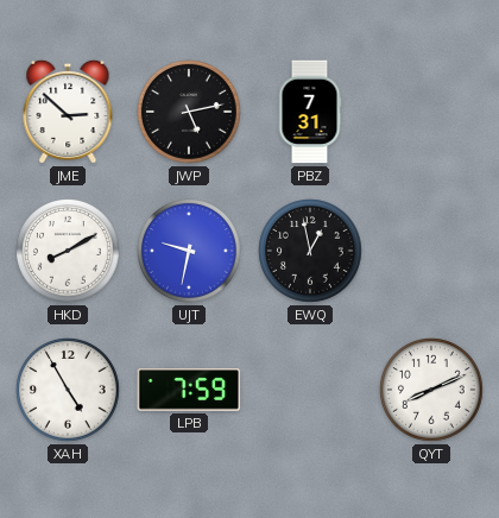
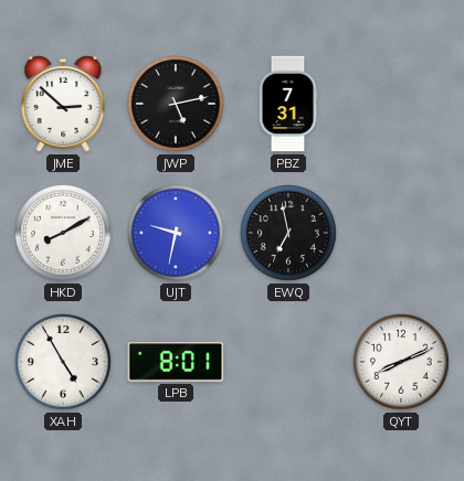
EWQ: 12:58 -> 6:58
LPB: 7:59 -> 8:01
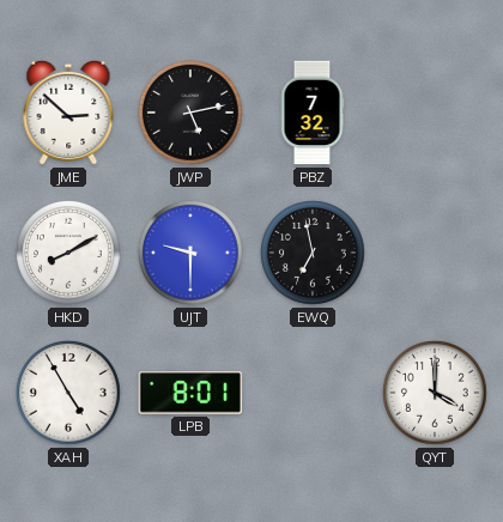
PBZ: 7:31 -> 7:32
UJT: 9:32 -> 9:30
QYT: 8:11 -> 4:00
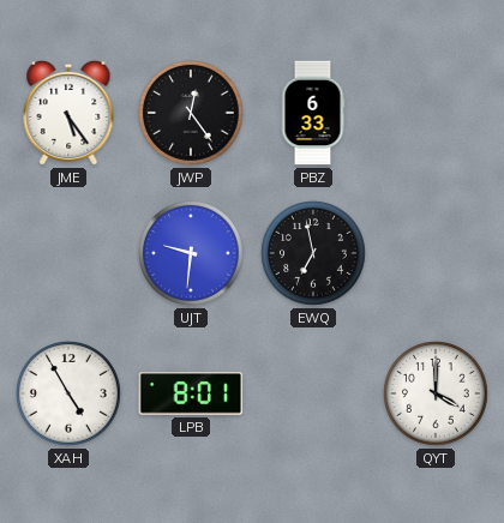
JME: 2:52 -> 5:24
JWP: 5:13 -> 12:24
PBZ: 7:32 -> 6:33
HKD: 8:10 -> none
UJT: 9:30 -> 9:31
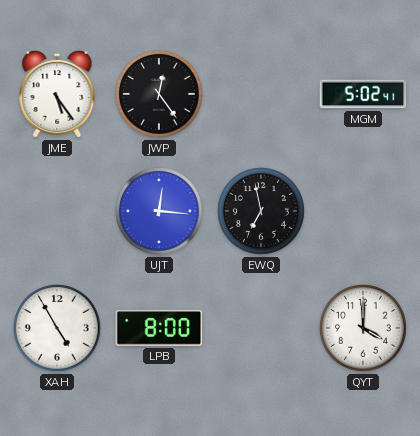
PBZ: 6:33 -> none
MGM: none -> 5:02
UJT: 9:31 -> 12:16
LPB: 8:01 -> 8:00
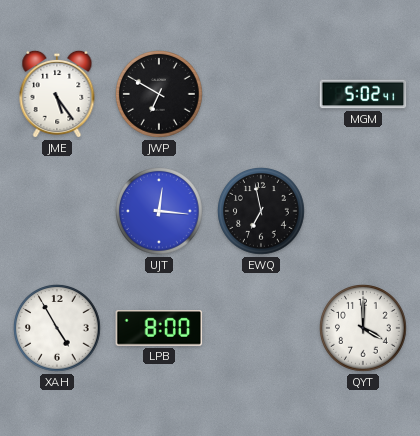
JWP: 12:24 -> 6:50
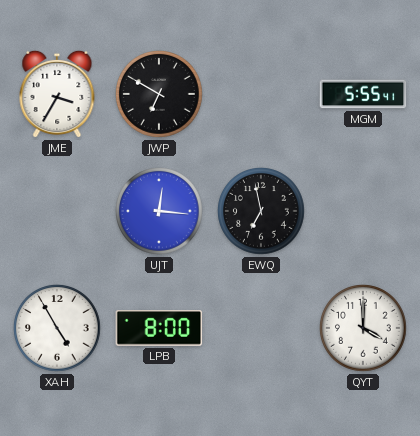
JME: 5:24 -> 3:35
MGM: 5:02 -> 5:55
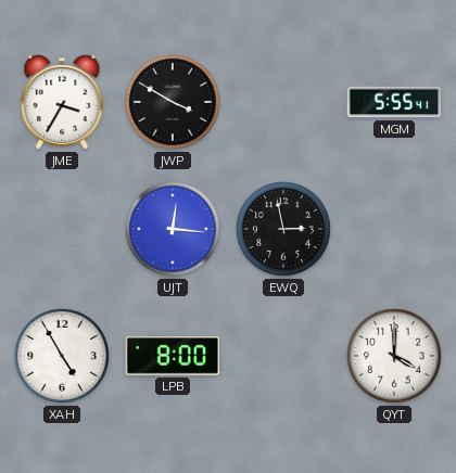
JWP: 6:50 -> 3:50
EWQ: 6:58 -> 2:58
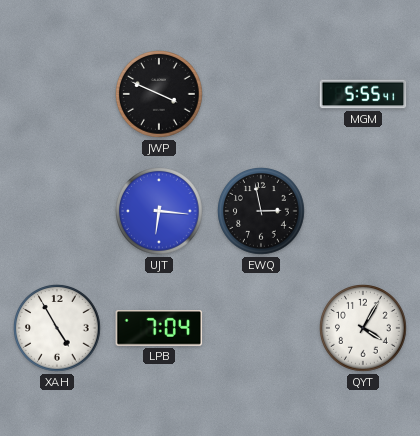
JME: 3:35 -> none
JWP: 3:50 -> 3:49
UJT: 12:16 -> 6:16
LPB: 8:00 -> 7:04
QYT: 4:00 -> 4:05
